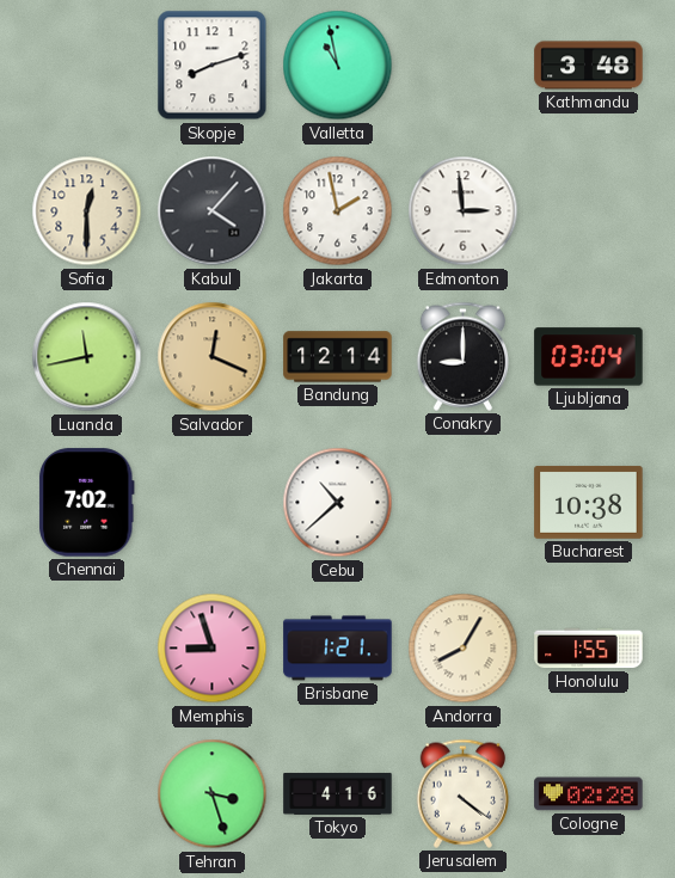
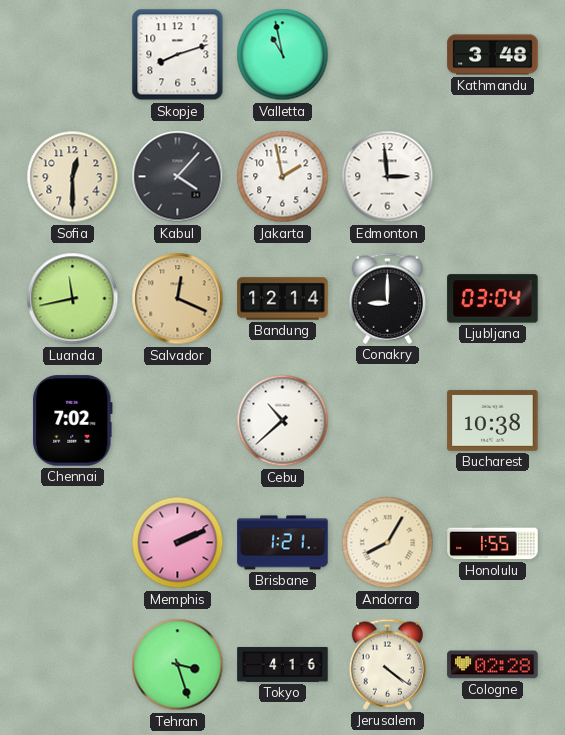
Memphis: 8:57 -> 2:11
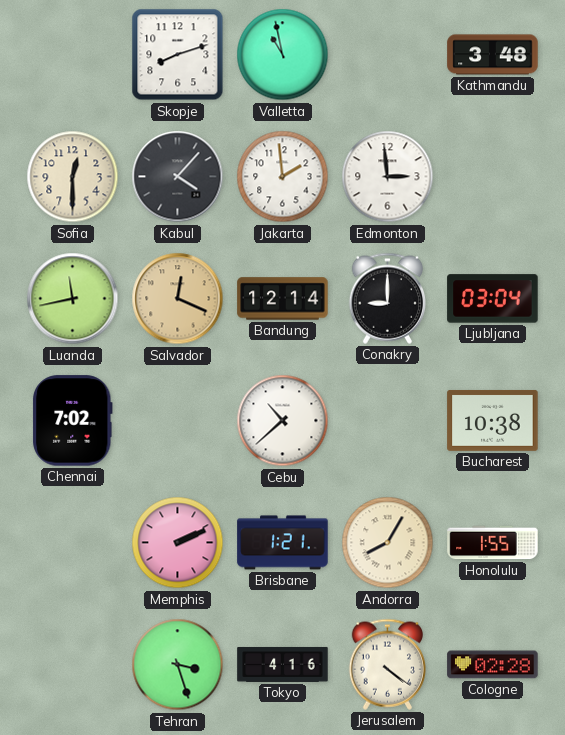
Jakarta: 1:58 -> 1:59
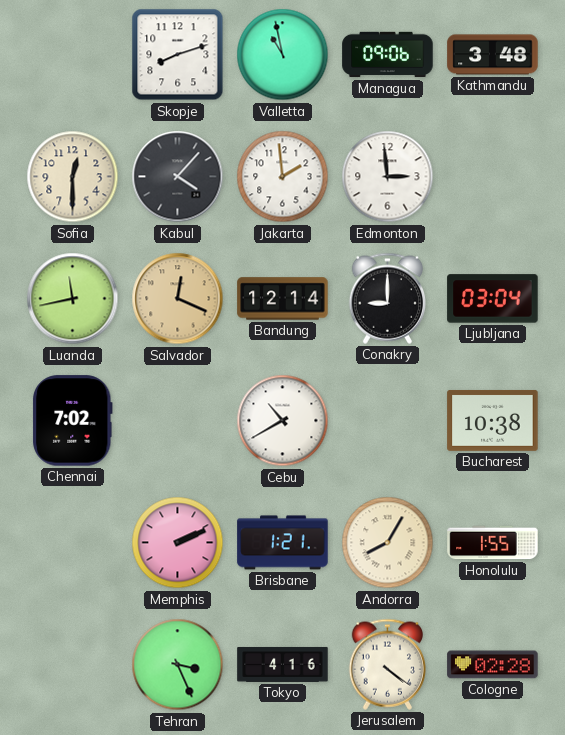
Managua: none -> 09:06
Cebu: 10:38 -> 10:40
Tehran: 3:27 -> 3:26
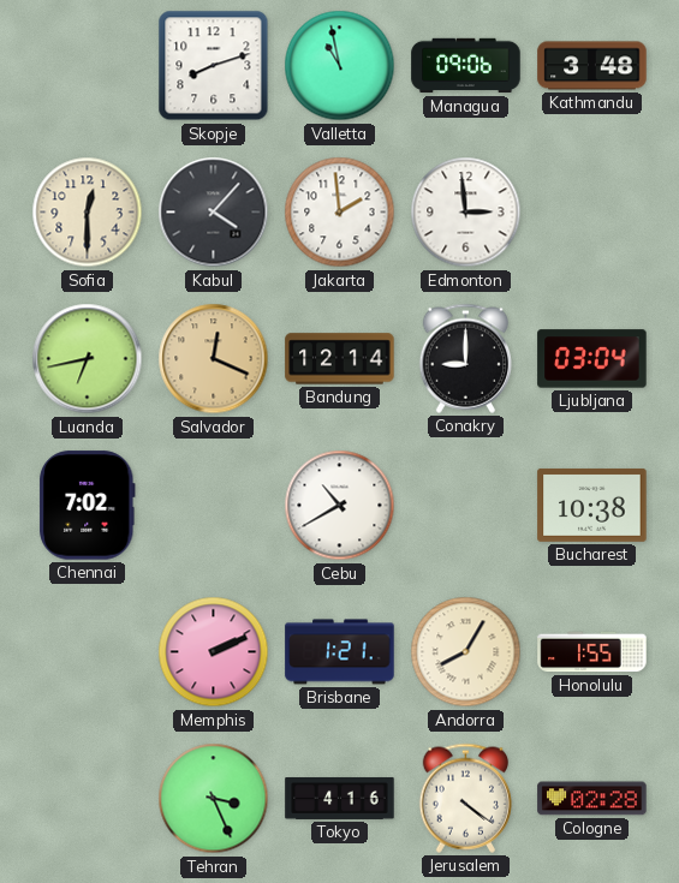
Luanda: 11:43 -> 6:43
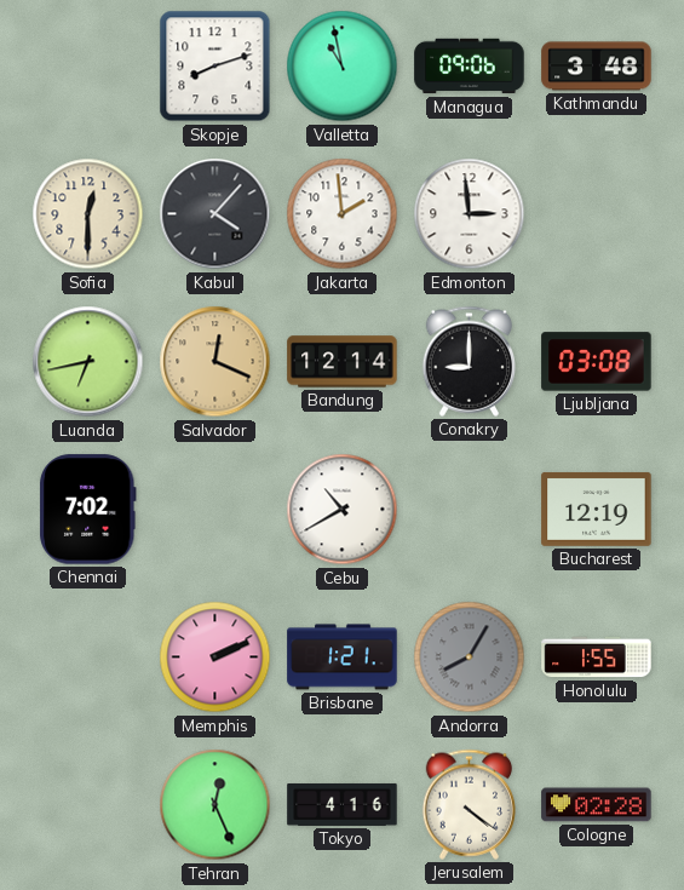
Ljubljana: 03:04 -> 03:08
Bucharest: 10:38 -> 12:19
Andorra dial: cream -> grey
Tehran: 3:26 -> 12:26
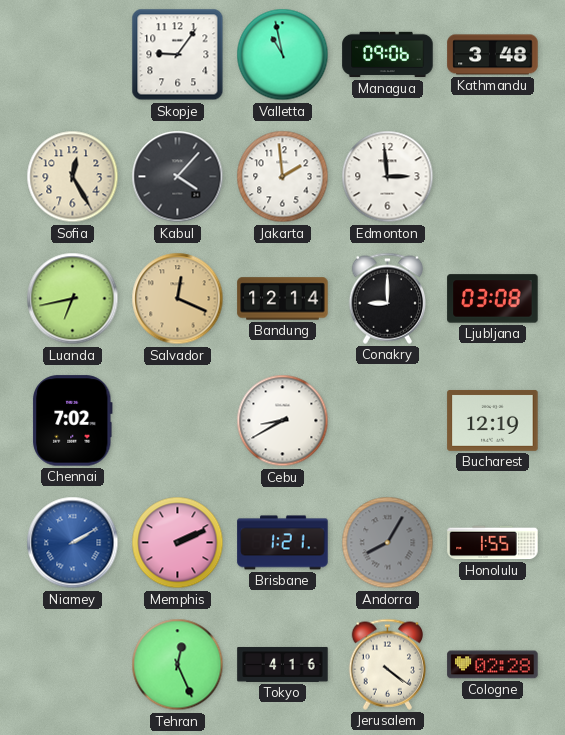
Skopje: 8:12 -> 9:06
Sofia: 12:30 -> 12:25
Cebu: 10:40 -> 8:40
Niamey: none -> 2:10
